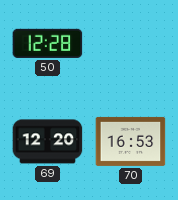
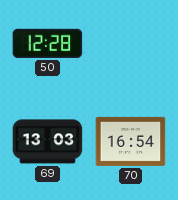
69: 12:20 -> 13:03
70: 16:53 -> 16:54
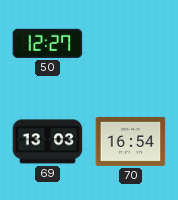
50: 12:28 -> 12:27
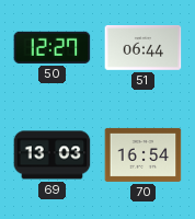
51: none -> 06:44
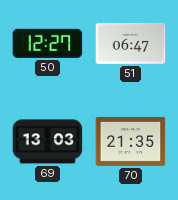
51: 06:44 -> 06:47
70: 16:54 -> 21:35
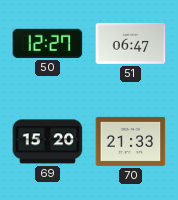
69: 13:03 -> 15:20
70: 21:35 -> 21:33
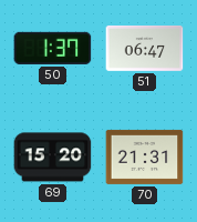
50: 12:27 -> 1:37
70: 21:33 -> 21:31
